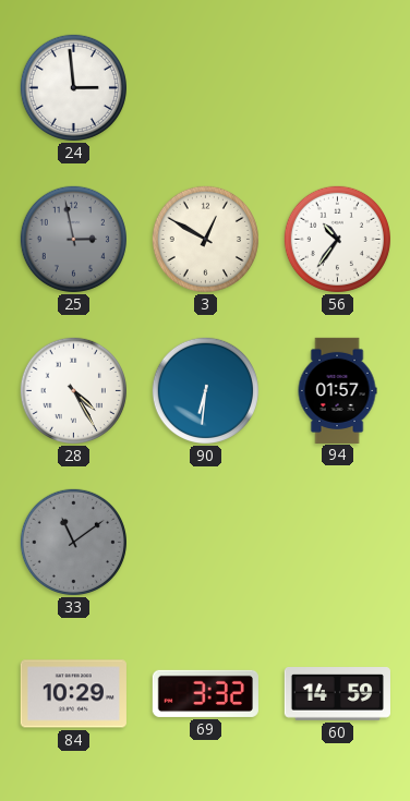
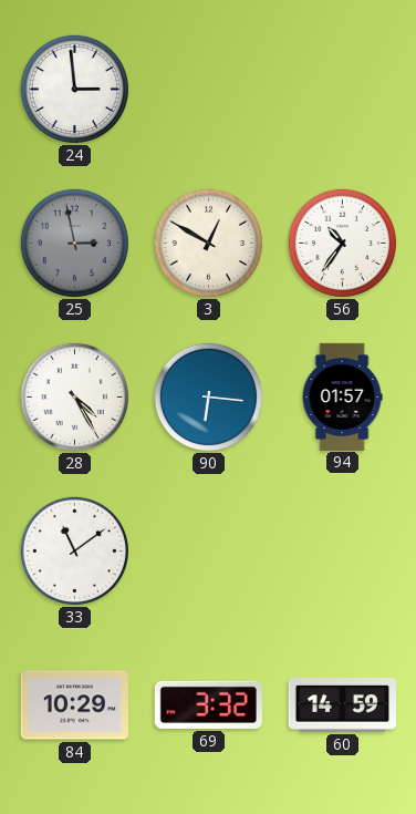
90: 6:31 -> 6:16
33 dial: grey -> white
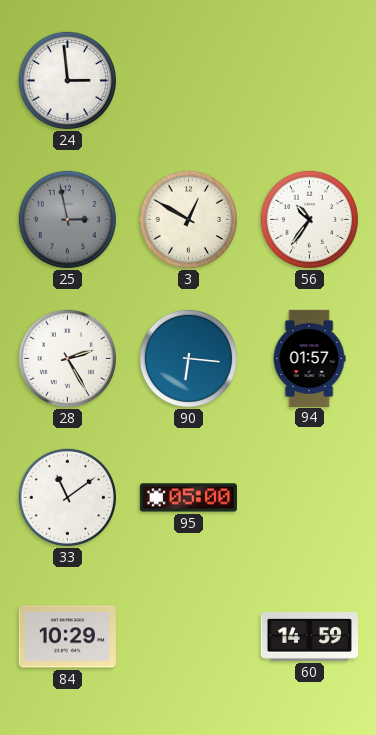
28: 4:25 -> 2:25
95: none -> 05:00
69: 3:32 -> none
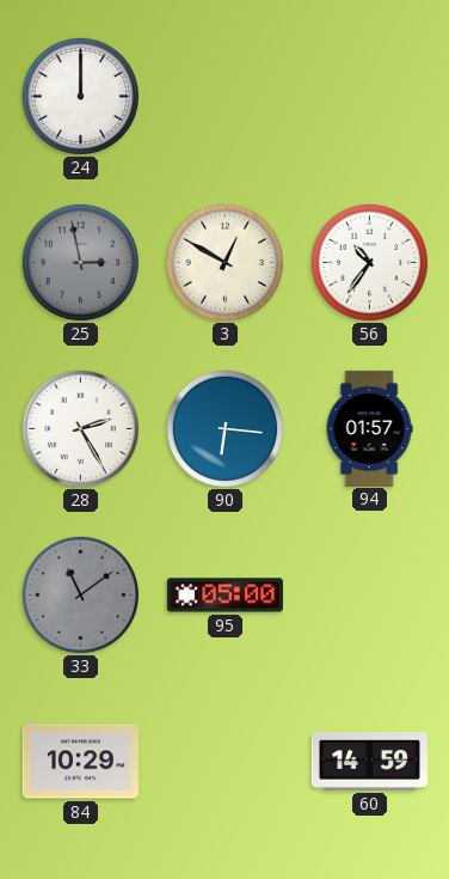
24: 2:59 -> 12:00
33 dial: white -> grey
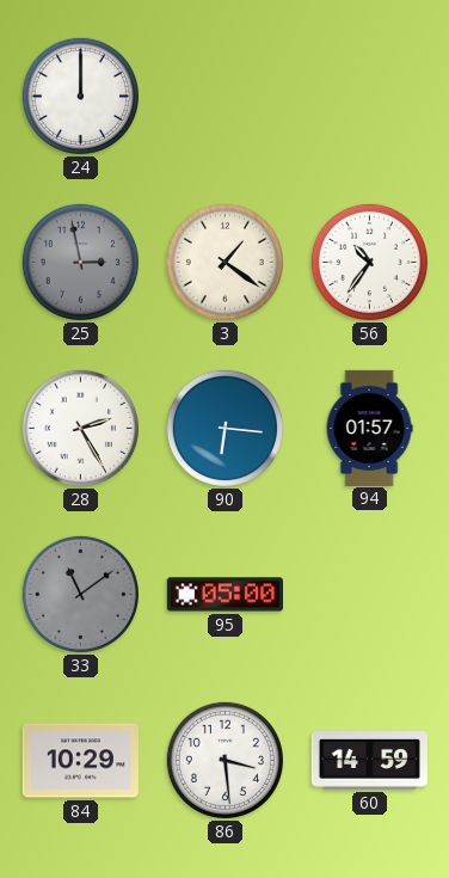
3: 12:50 -> 1:21
86: none -> 3:29
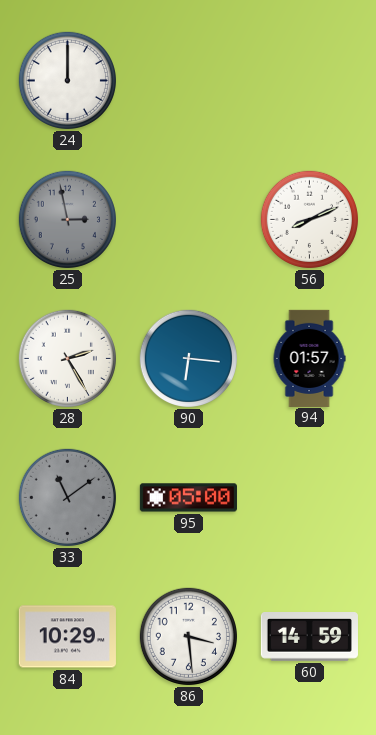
3: 1:21 -> none
56: 10:36 -> 8:11
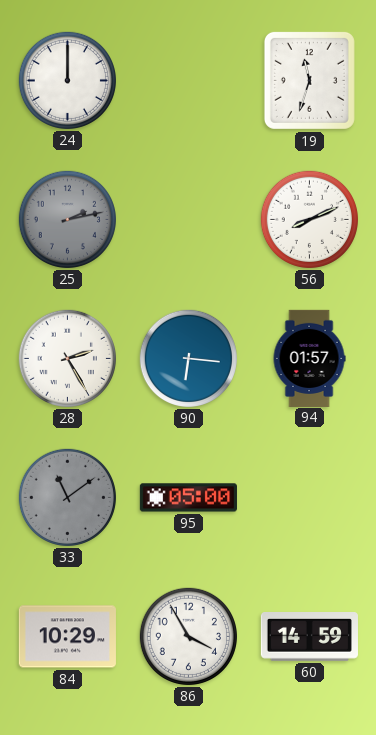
19: none -> 11:33
25: 2:58 -> 2:13
86: 3:29 -> 3:55
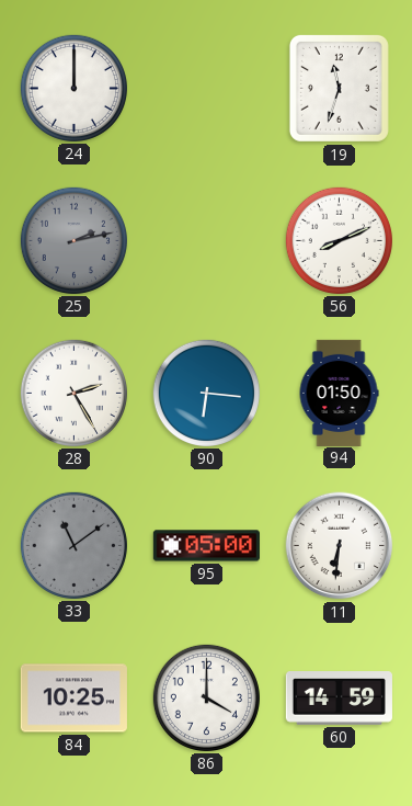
94: 01:57 -> 01:50
11: none -> 6:31
84: 10:29 -> 10:25
86: 3:55 -> 4:00
